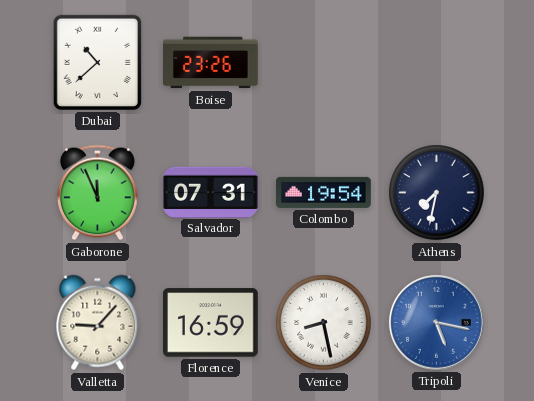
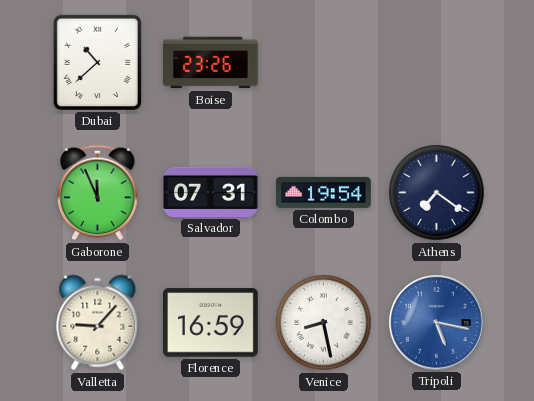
Athens: 7:32 -> 7:21
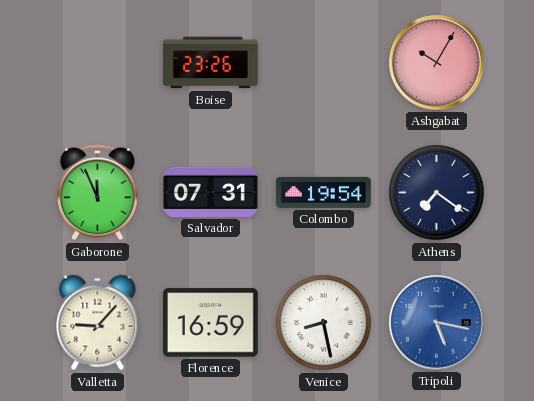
Dubai: 10:38 -> none
Ashgabat: none -> 10:05
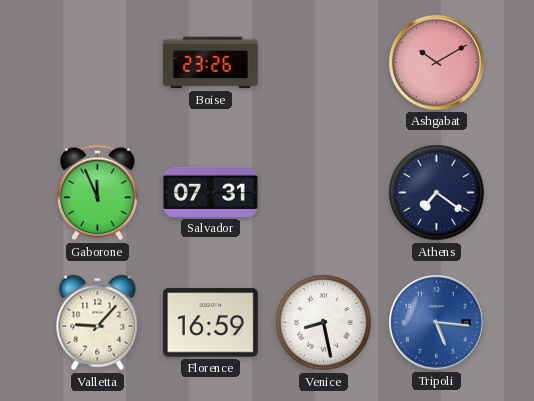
Ashgabat: 10:05 -> 10:10
Colombo: 19:54 -> none
Tripoli: 5:17 -> 5:16
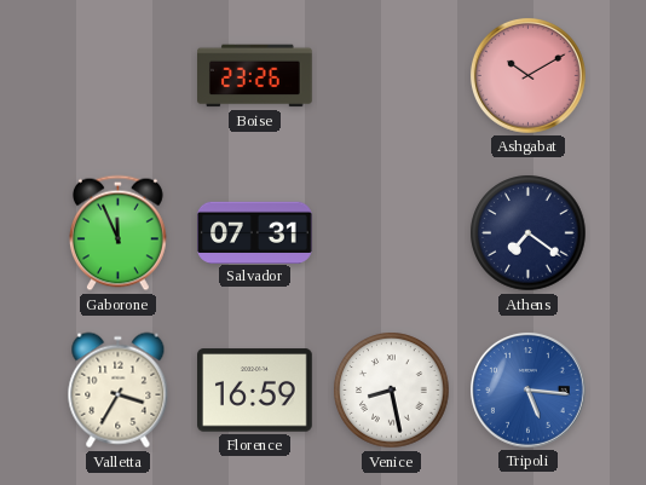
Valletta: 9:07 -> 3:35
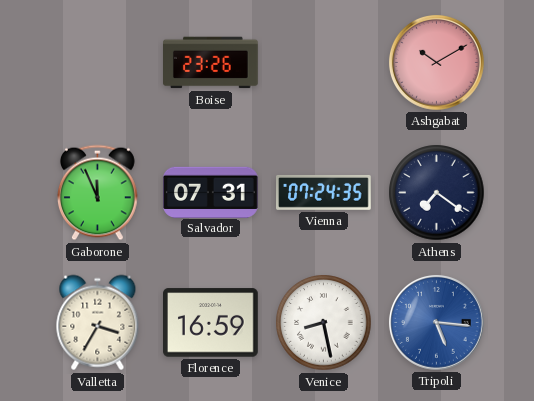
Vienna: none -> 07:24
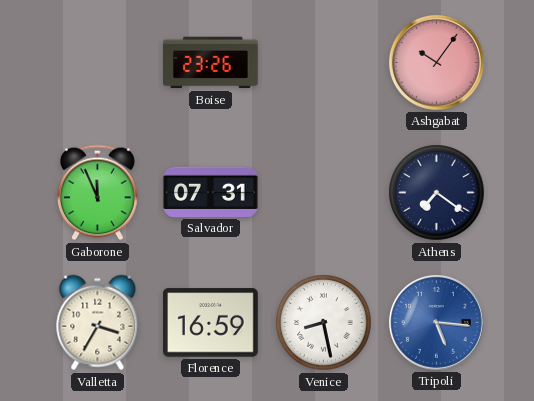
Ashgabat: 10:10 -> 10:06
Vienna: 07:24 -> none
